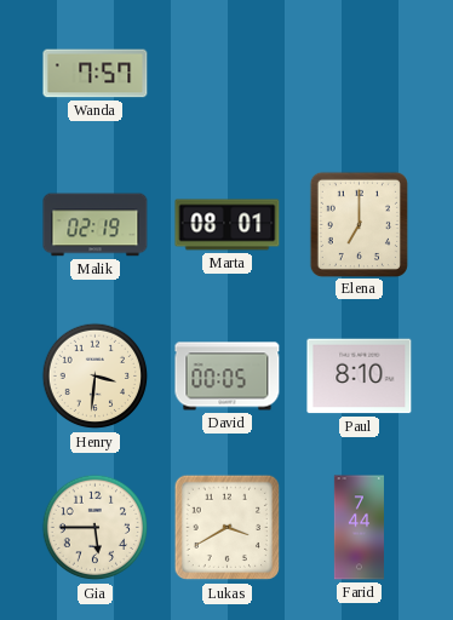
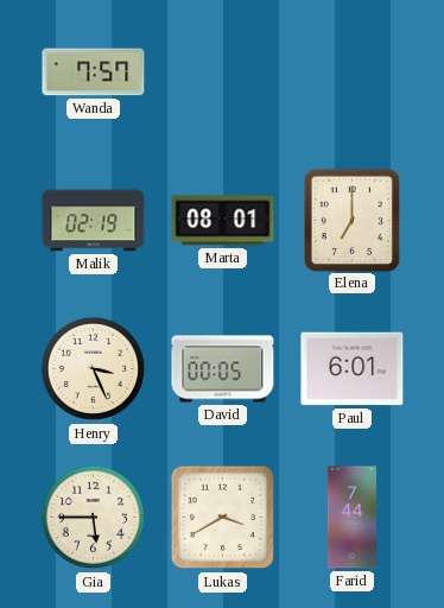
Henry: 3:31 -> 3:26
Paul: 8:10 -> 6:01
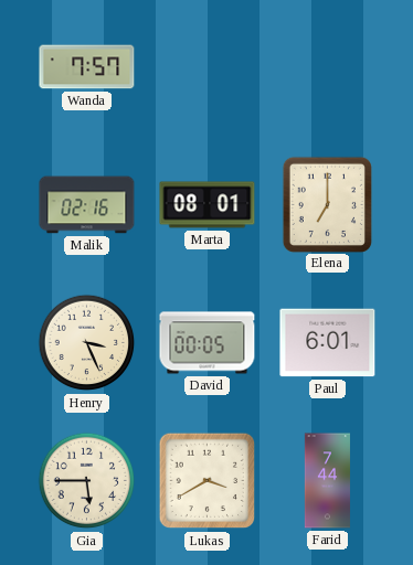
Malik: 02:19 -> 02:16
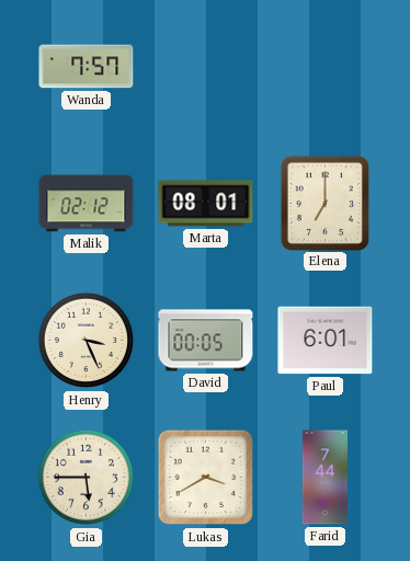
Malik: 02:16 -> 02:12
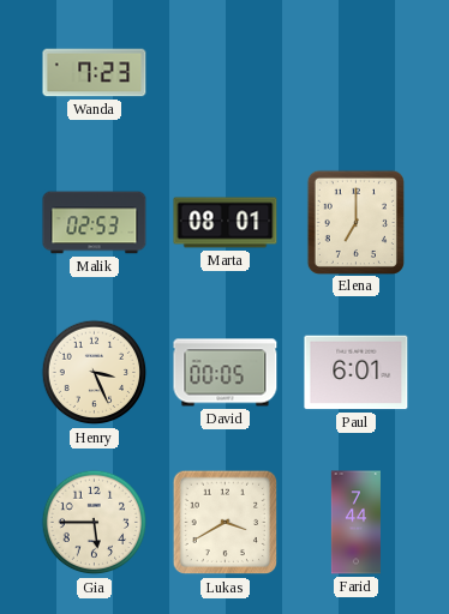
Wanda: 7:57 -> 7:23
Malik: 02:12 -> 02:53
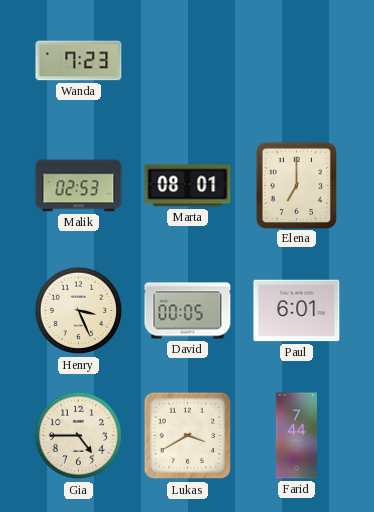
Gia: 5:45 -> 4:45
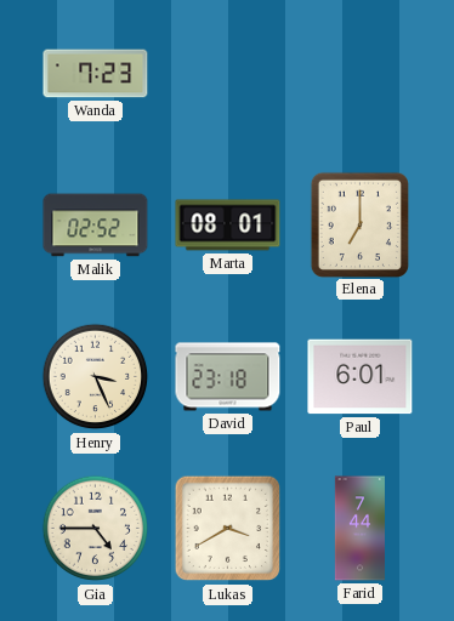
Malik: 02:53 -> 02:52
David: 00:05 -> 23:18
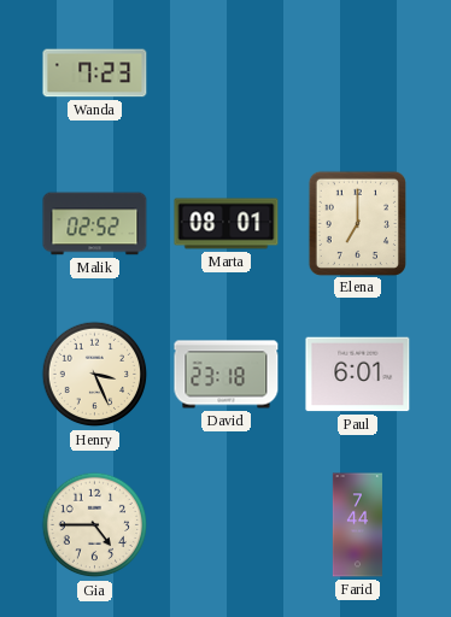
Lukas: 3:40 -> none
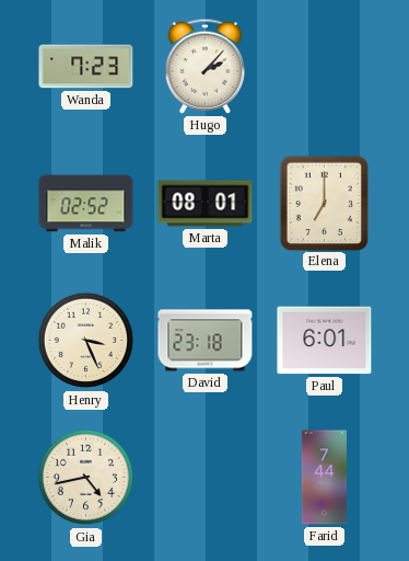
Hugo: none -> 2:07
Gia: 4:45 -> 4:43
